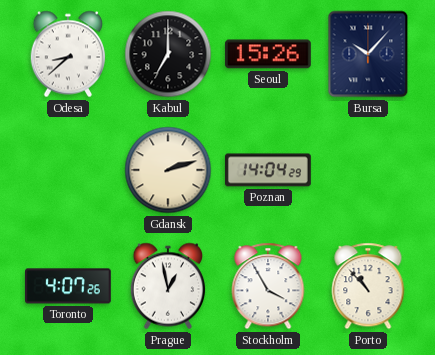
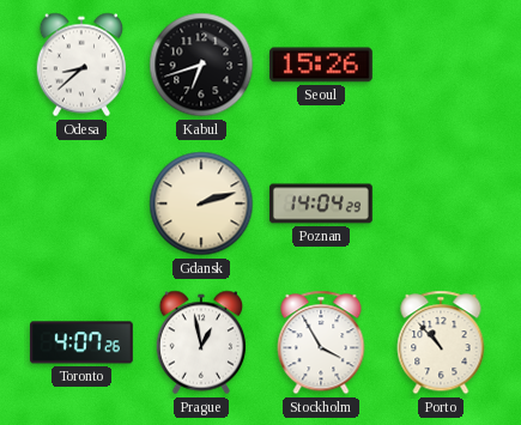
Kabul: 7:00 -> 6:42
Bursa: 10:07 -> none
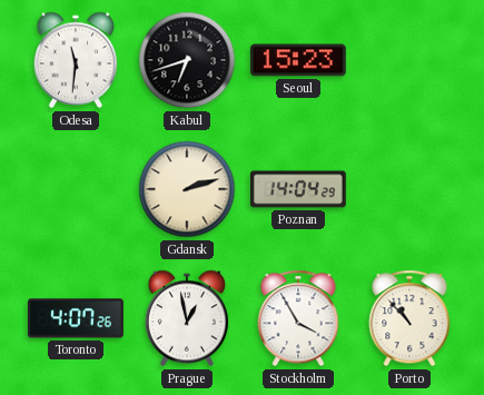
Odesa: 8:38 -> 11:31
Seoul: 15:26 -> 15:23
